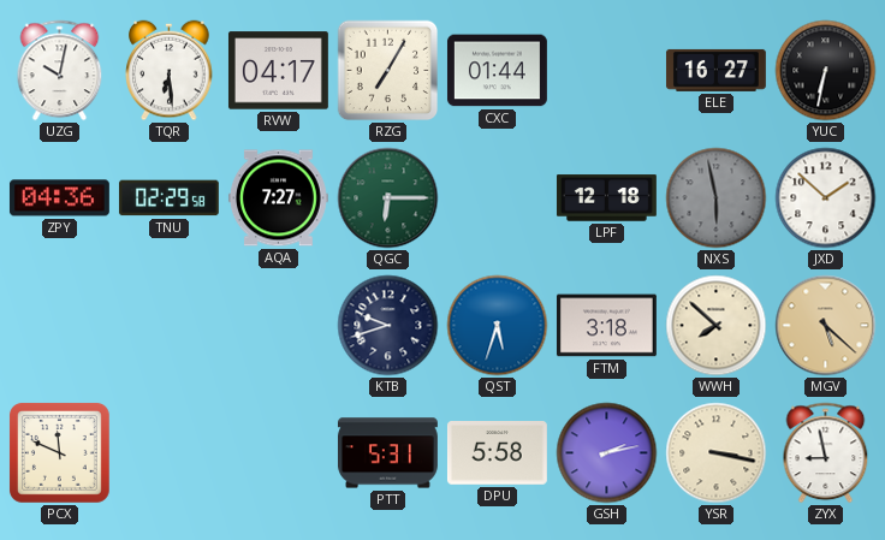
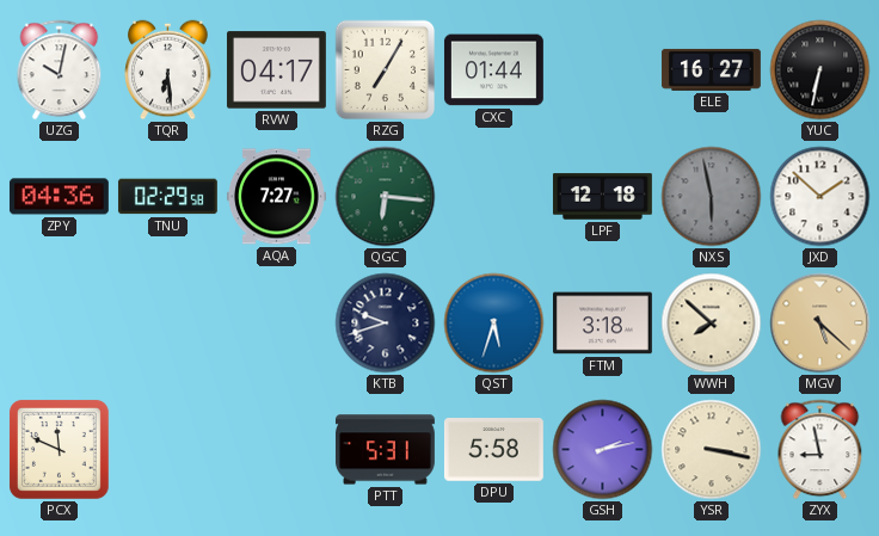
QGC: 6:15 -> 6:16
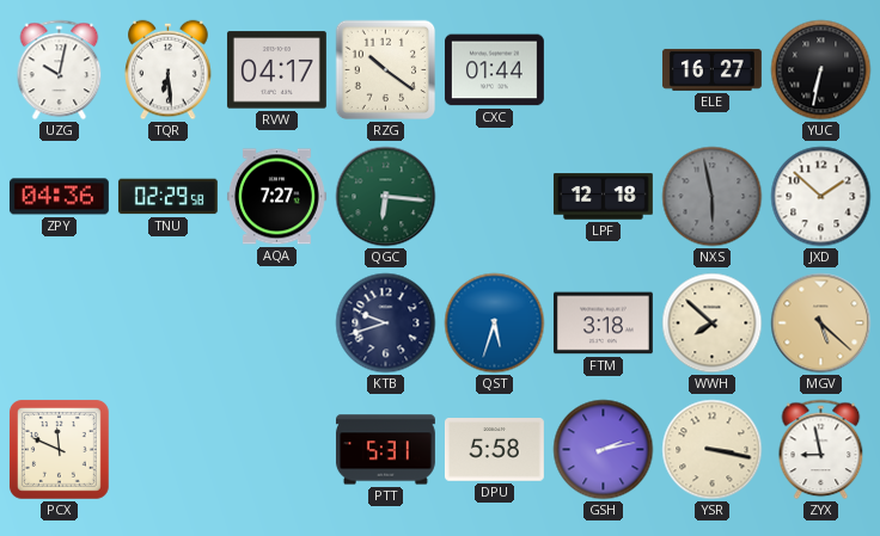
RZG: 7:05 -> 10:21
